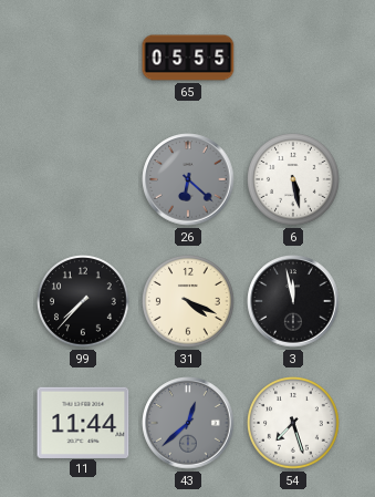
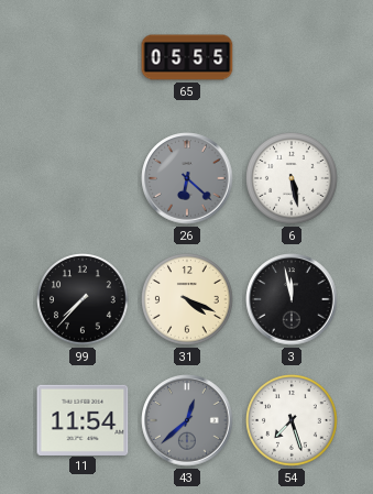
11: 11:44 -> 11:54
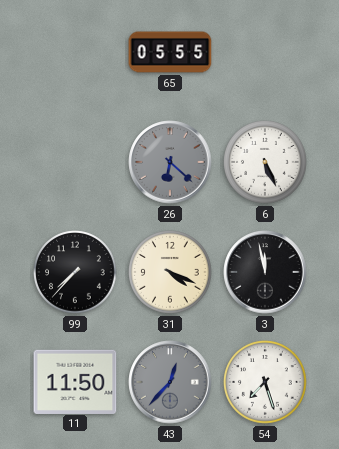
6: 5:28 -> 5:26
11: 11:54 -> 11:50
43: 12:38 -> 12:37
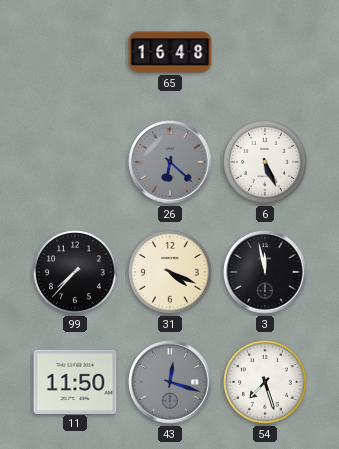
65: 05:55 -> 16:48
43: 12:37 -> 12:18
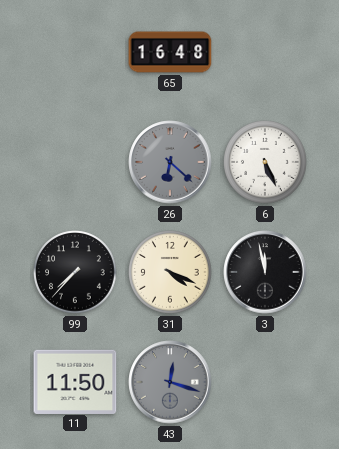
54: 7:27 -> none
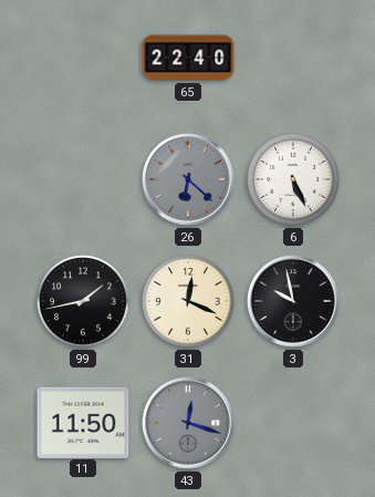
65: 16:48 -> 22:40
99: 7:37 -> 1:43
31: 4:19 -> 12:19
3: 11:58 -> 9:58
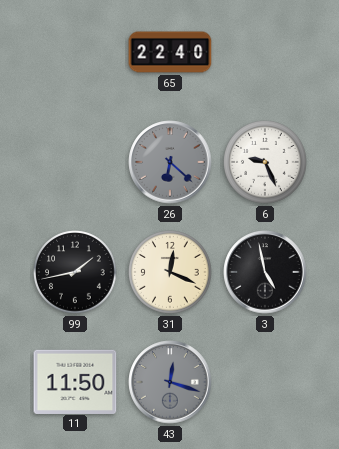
6: 5:26 -> 9:26
3: 9:58 -> 4:58
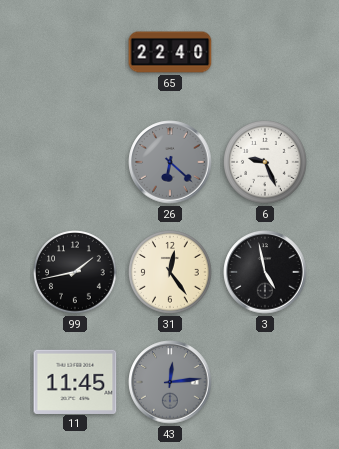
31: 12:19 -> 12:24
11: 11:50 -> 11:45
43: 12:18 -> 12:14
